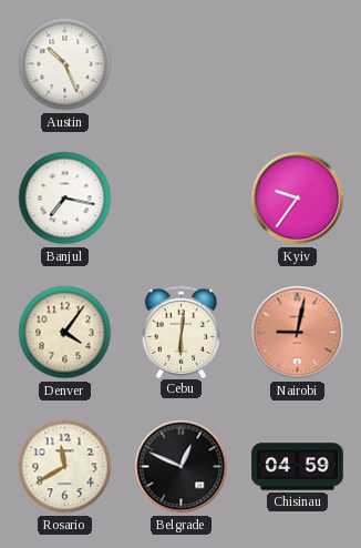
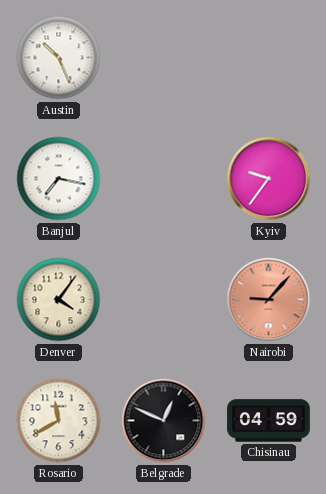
Cebu: 6:01 -> none
Nairobi: 9:02 -> 9:07
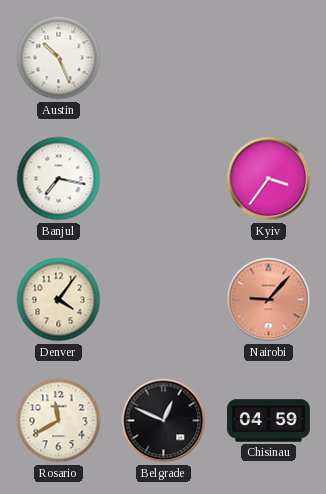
Kyiv: 9:36 -> 3:36
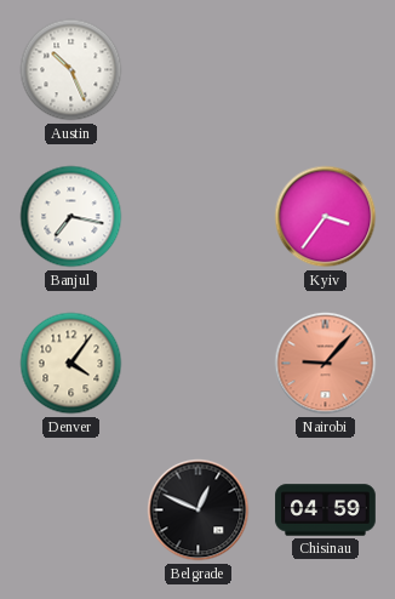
Rosario: 11:40 -> none
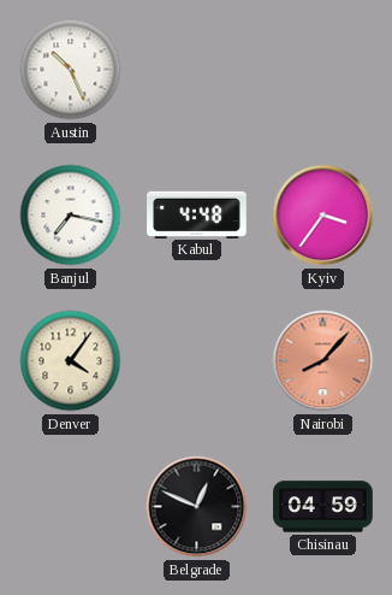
Kabul: none -> 4:48
Nairobi: 9:07 -> 8:07
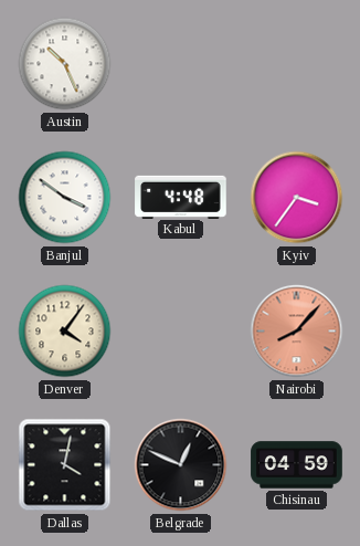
Banjul: 7:17 -> 3:51
Dallas: none -> 4:02
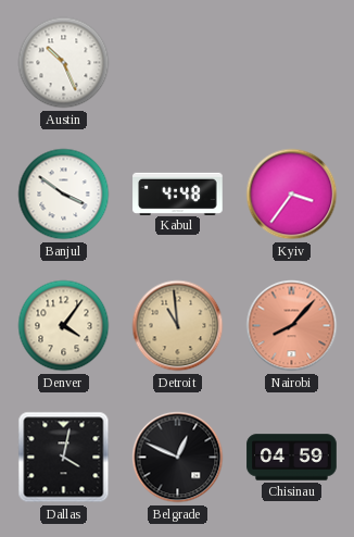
Detroit: none -> 10:59
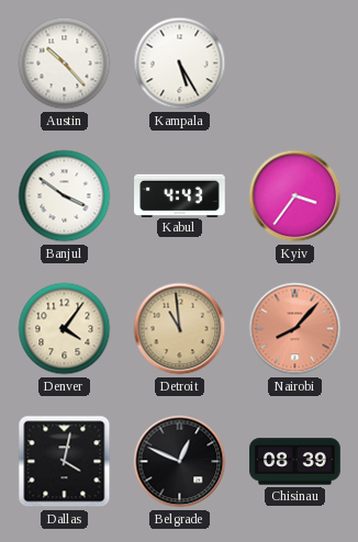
Austin: 10:26 -> 10:23
Kampala: none -> 5:25
Kabul: 4:48 -> 4:43
Chisinau: 04:59 -> 08:39
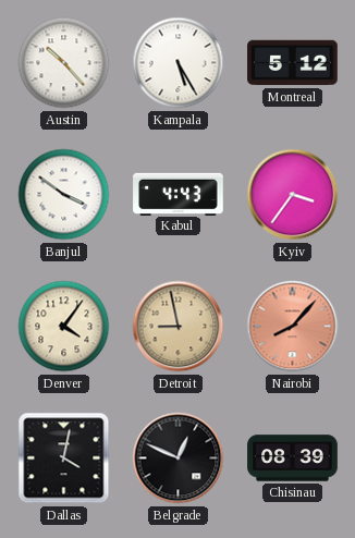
Montreal: none -> 5:12
Detroit: 10:59 -> 8:58
